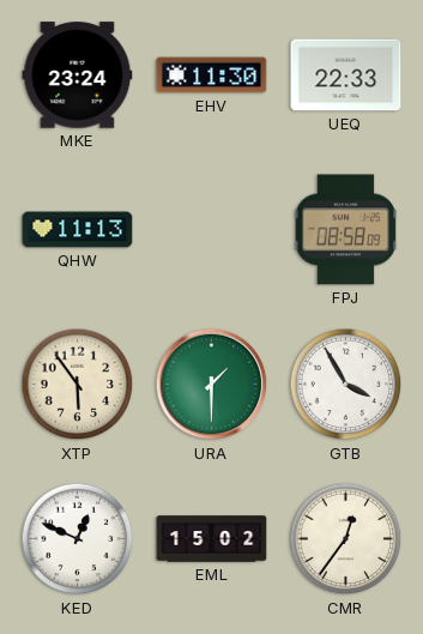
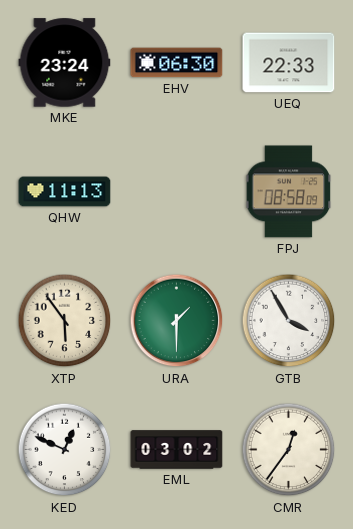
EHV: 11:30 -> 06:30
EML: 15:02 -> 03:02
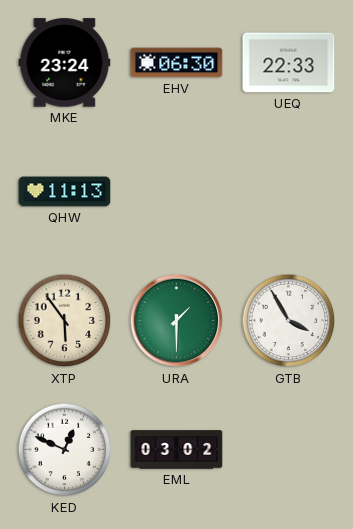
FPJ: 08:58 -> none
CMR: 12:36 -> none
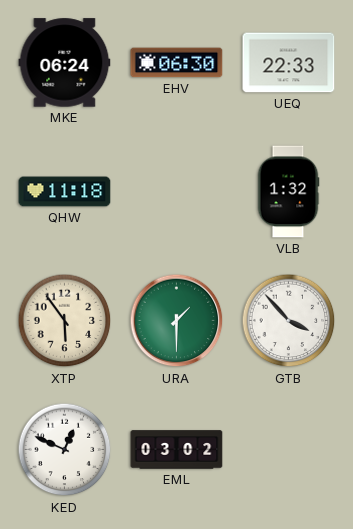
MKE: 23:24 -> 06:24
QHW: 11:13 -> 11:18
VLB: none -> 1:32
GTB: 3:55 -> 3:53
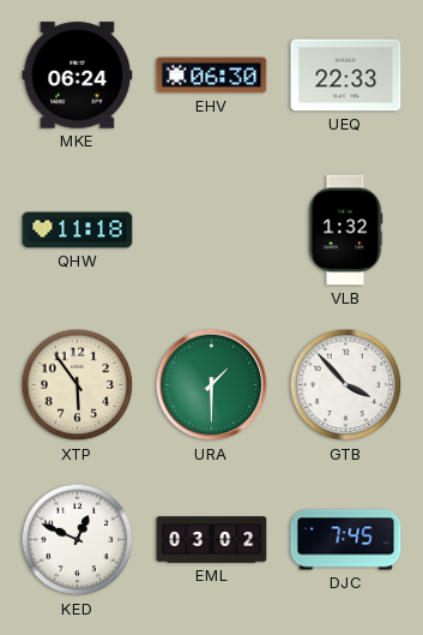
DJC: none -> 7:45
